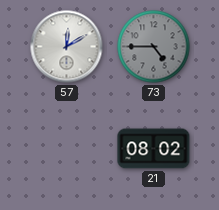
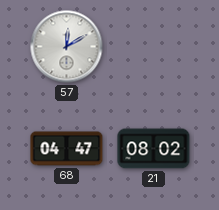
73: 4:45 -> none
68: none -> 04:47
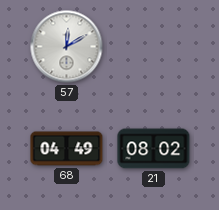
68: 04:47 -> 04:49
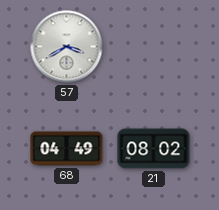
57: 12:10 -> 3:40
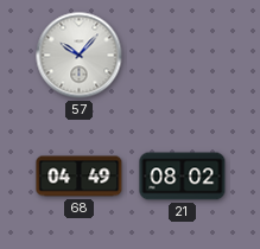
57: 3:40 -> 10:07
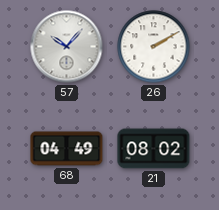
26: none -> 2:10
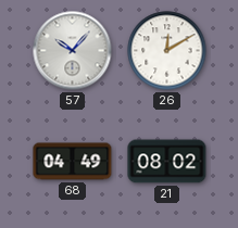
26: 2:10 -> 12:10
